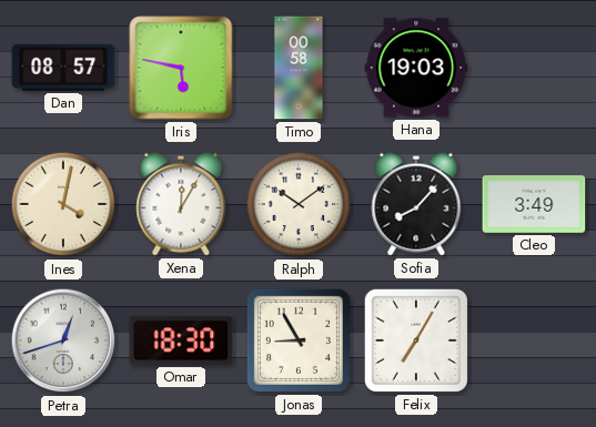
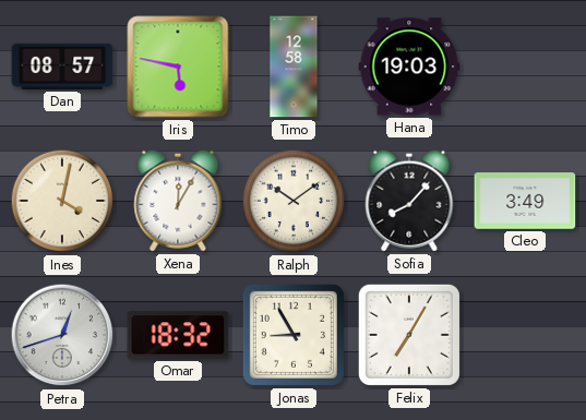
Timo: 00:58 -> 12:58
Omar: 18:30 -> 18:32
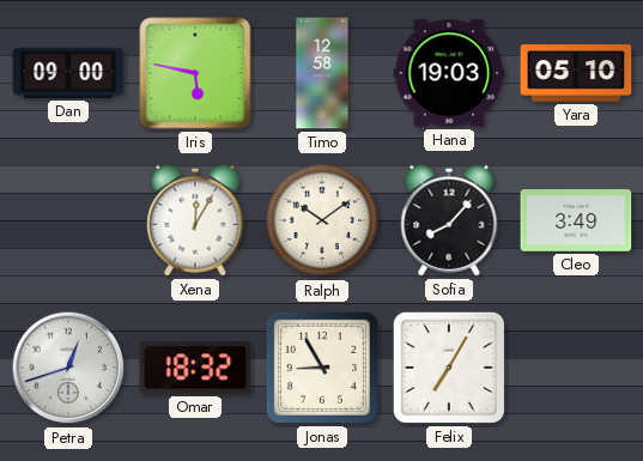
Dan: 08:57 -> 09:00
Yara: none -> 05:10
Ines: 4:02 -> none
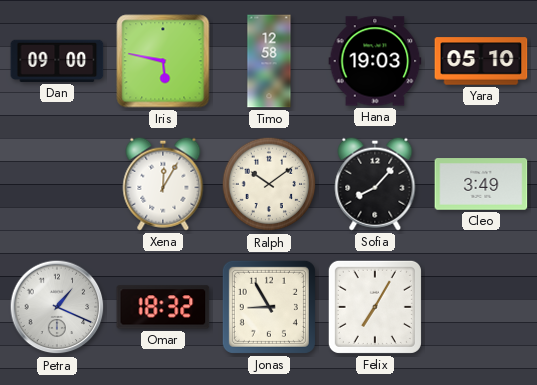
Petra: 12:42 -> 1:19
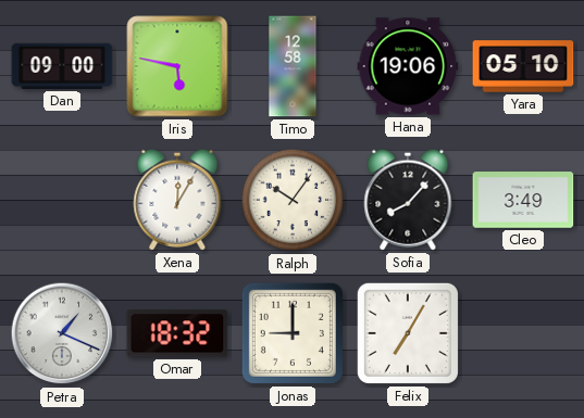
Hana: 19:03 -> 19:06
Ralph: 10:09 -> 10:06
Jonas: 8:55 -> 9:00
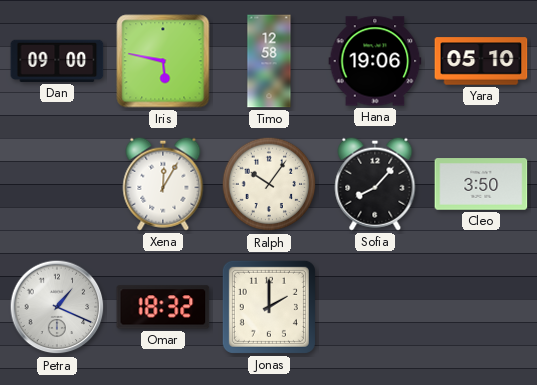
Cleo: 3:49 -> 3:50
Jonas: 9:00 -> 2:00
Felix: 7:05 -> none
